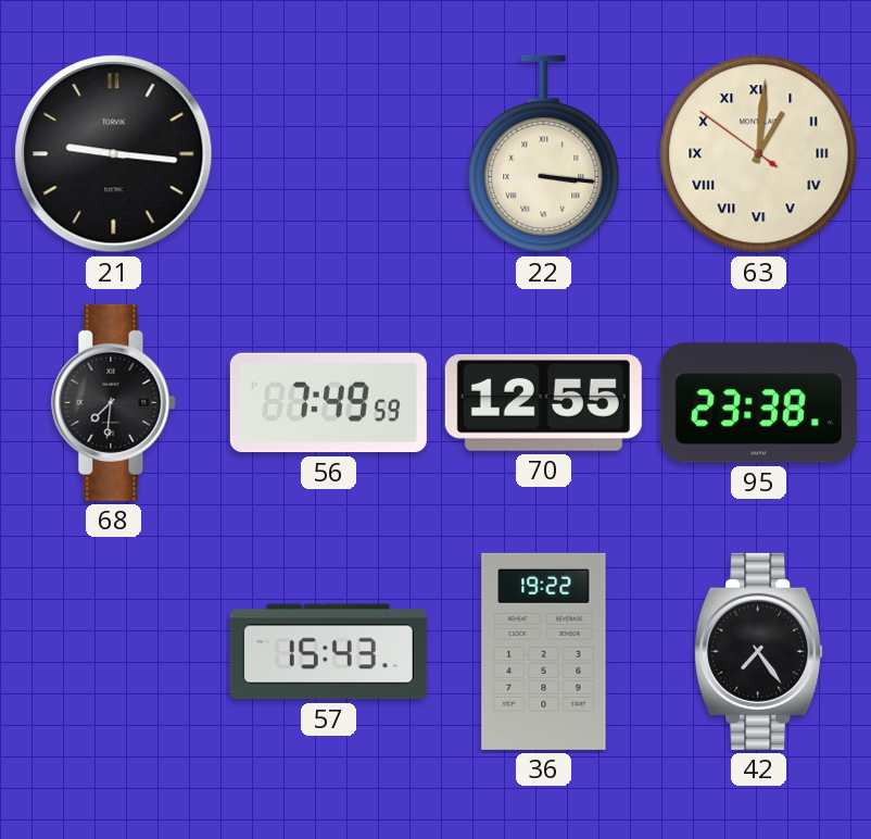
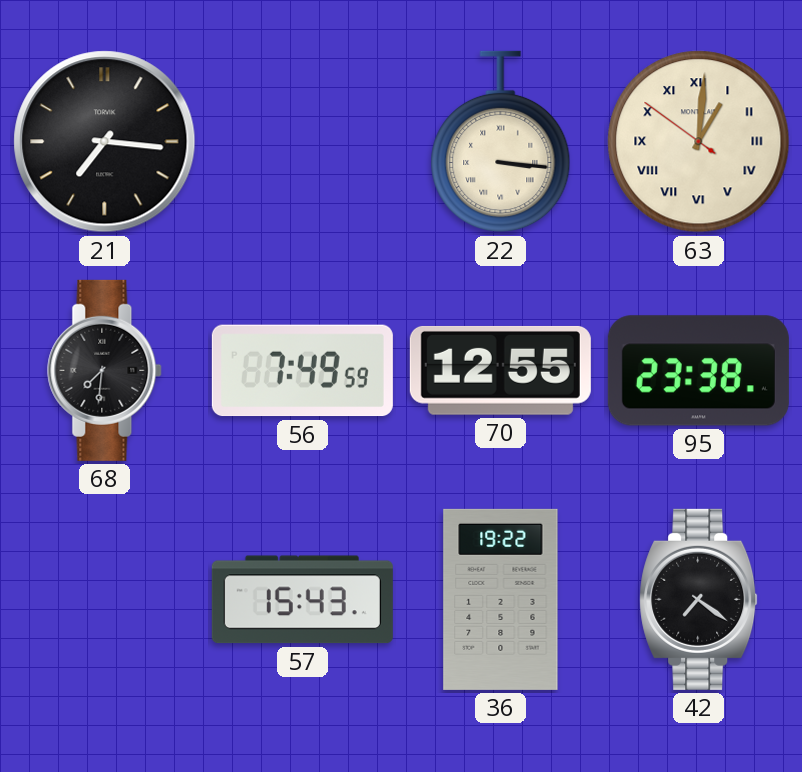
21: 9:16 -> 7:16
42: 7:24 -> 7:21
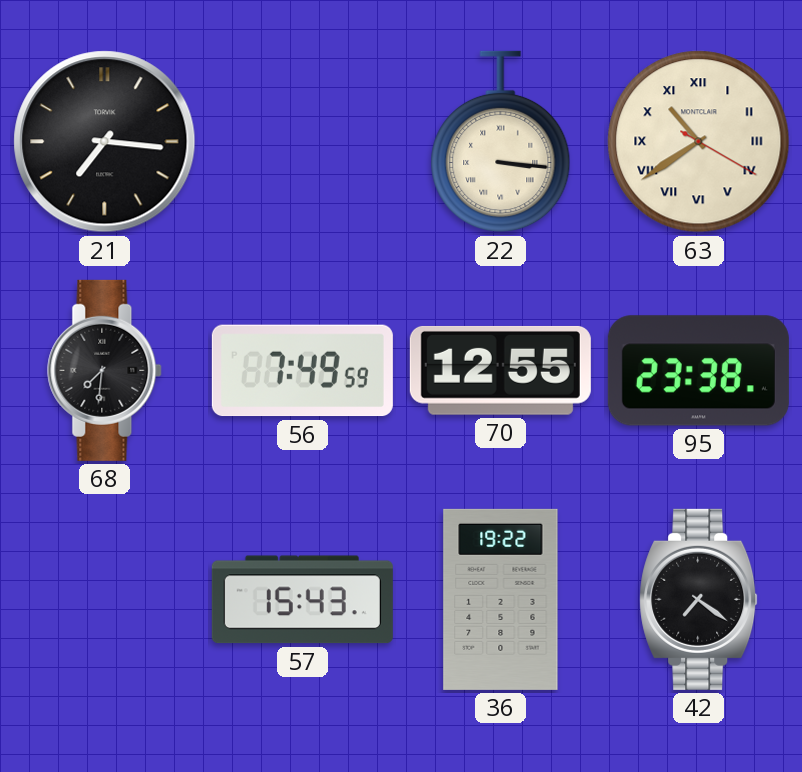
63: 1:00 -> 10:39
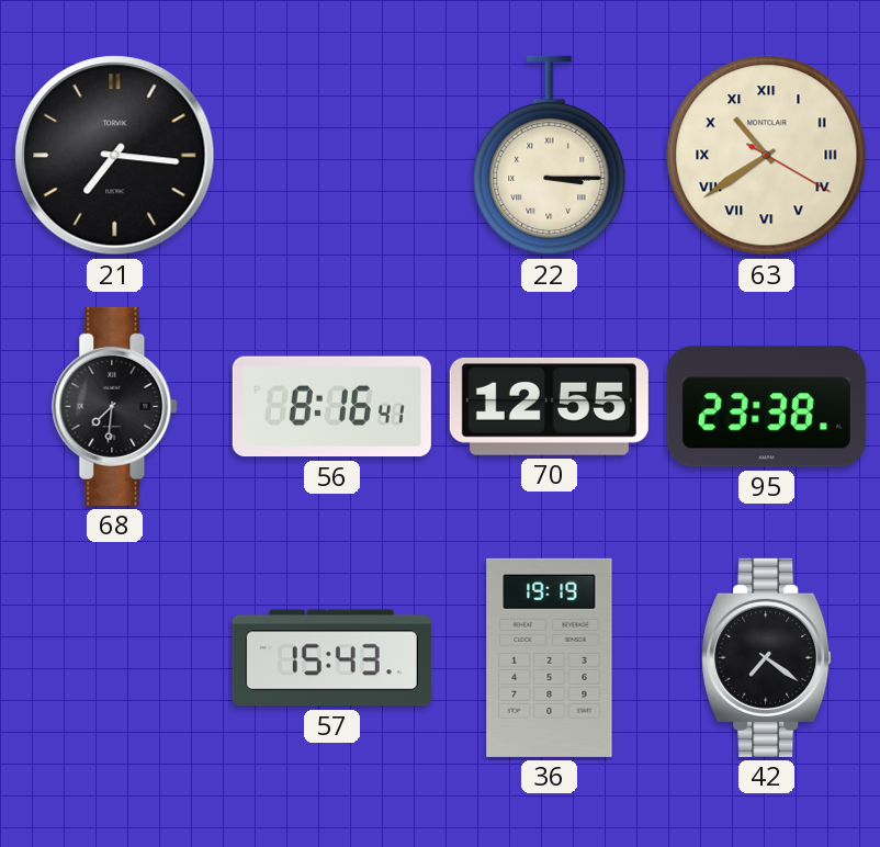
22: 3:16 -> 3:15
56: 7:49 -> 8:16
36: 19:22 -> 19:19
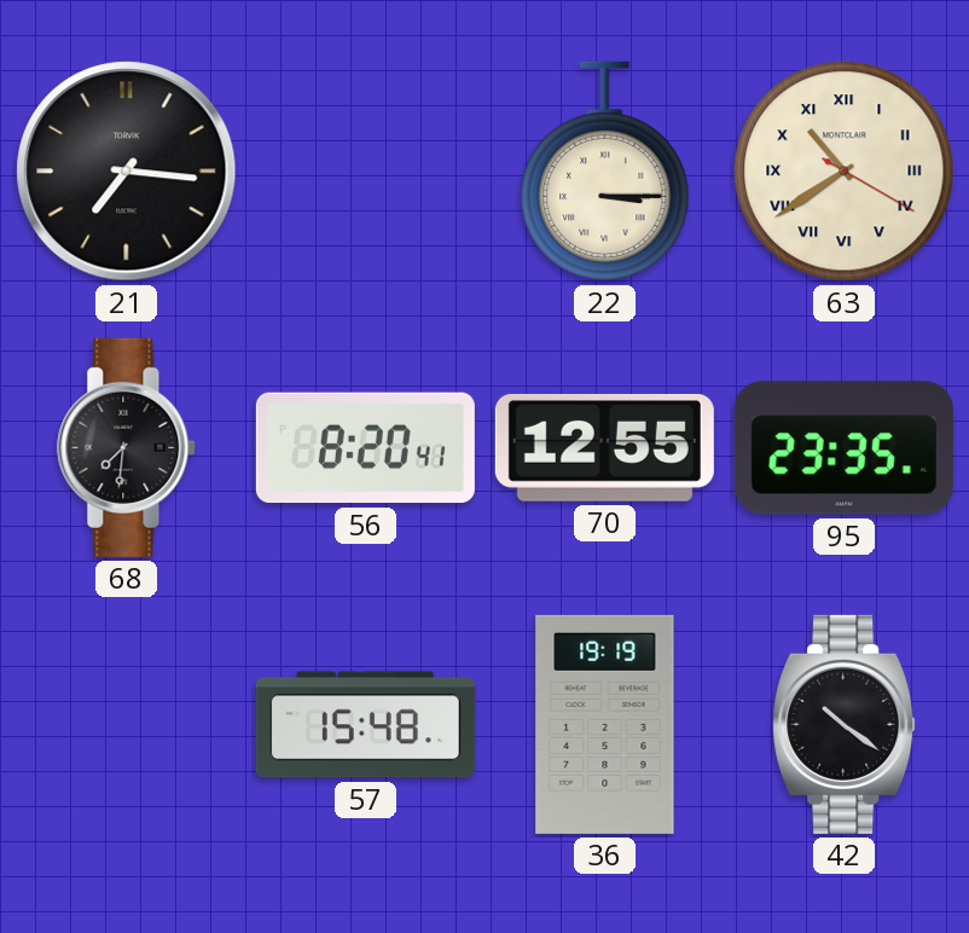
56: 8:16 -> 8:20
95: 23:38 -> 23:35
57: 15:43 -> 15:48
42: 7:21 -> 10:21
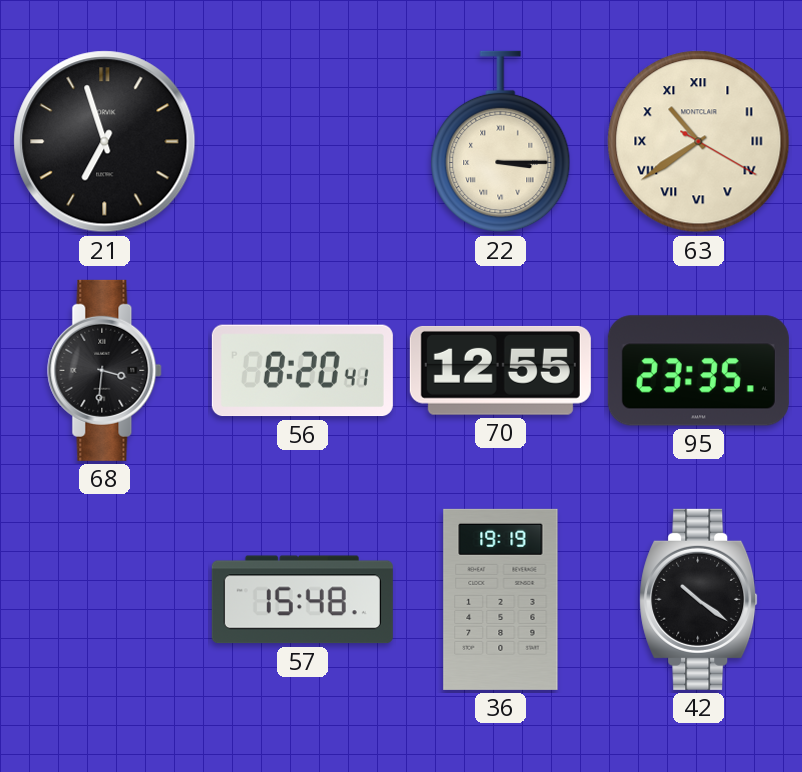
21: 7:16 -> 6:57
68: 7:31 -> 3:31
